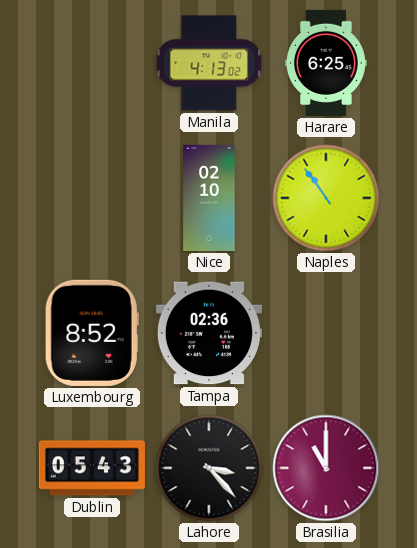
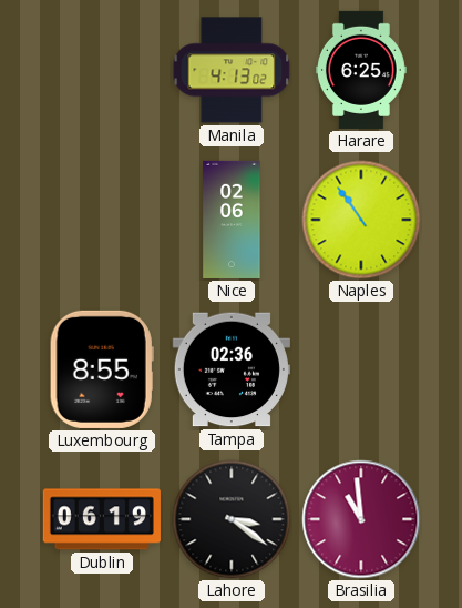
Nice: 02:10 -> 02:06
Luxembourg: 8:52 -> 8:55
Dublin: 05:43 -> 06:19
Lahore: 3:23 -> 3:21
Brasilia: 11:00 -> 10:59
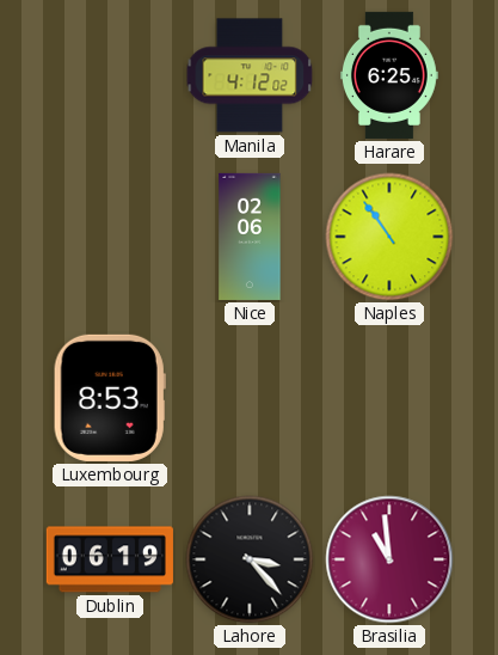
Manila: 4:13 -> 4:12
Luxembourg: 8:55 -> 8:53
Tampa: 02:36 -> none
Lahore: 3:21 -> 3:23
